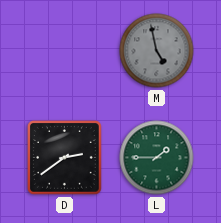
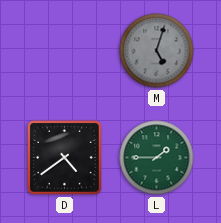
M: 4:58 -> 5:03
D: 2:39 -> 4:39
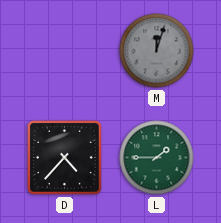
M: 5:03 -> 12:03
D: 4:39 -> 4:37
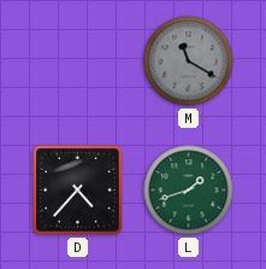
M: 12:03 -> 11:20
L: 1:45 -> 1:42
